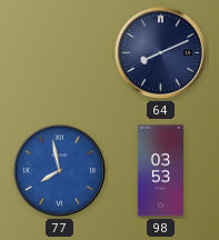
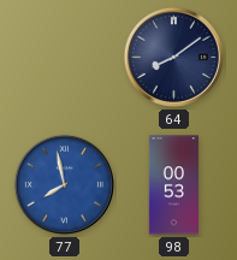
64: 8:11 -> 8:09
98: 03:53 -> 00:53
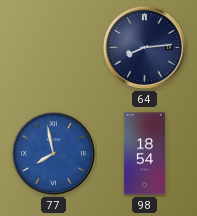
64: 8:09 -> 8:14
98: 00:53 -> 18:54
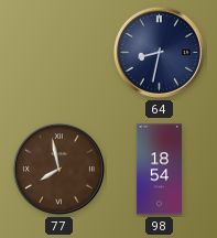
64: 8:14 -> 8:32
77 dial: blue -> brown
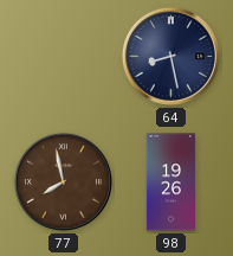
64: 8:32 -> 8:28
98: 18:54 -> 19:26
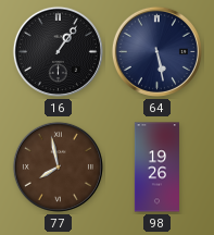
16: none -> 1:06
64: 8:28 -> 5:28
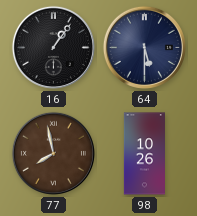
64: 5:28 -> 5:30
98: 19:26 -> 10:26
